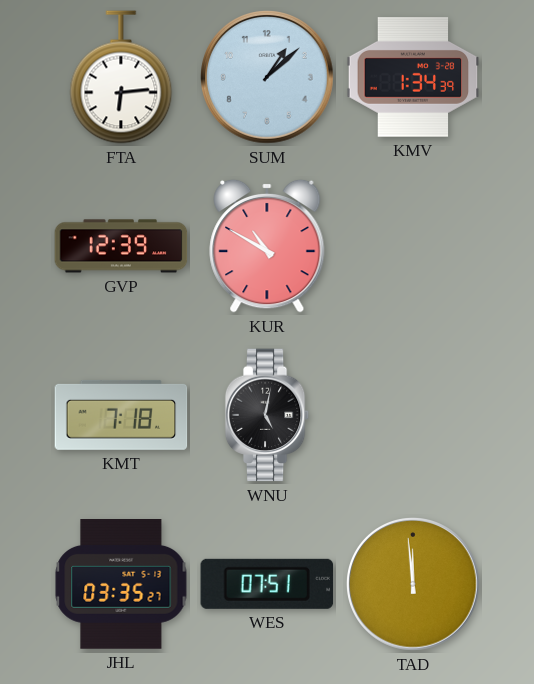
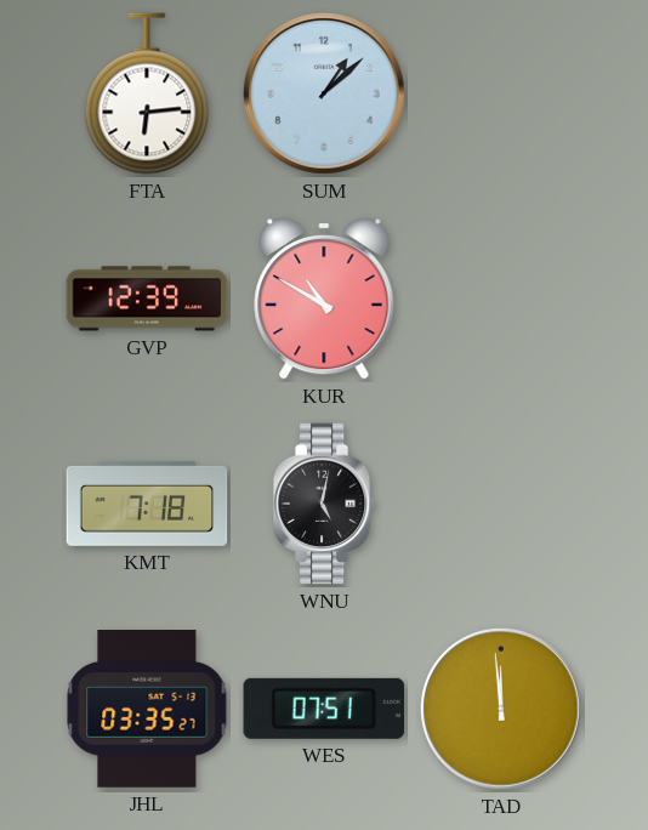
KMV: 1:34 -> none
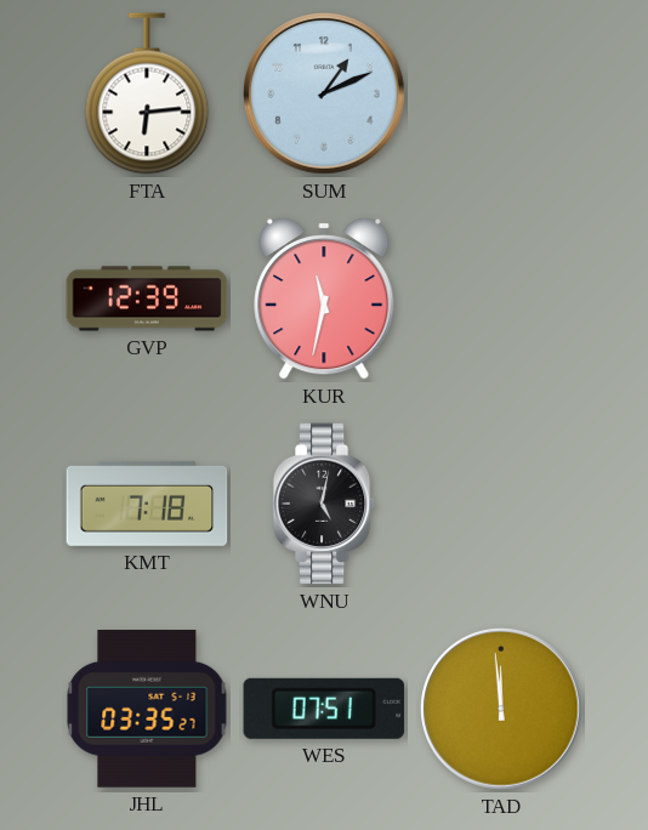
SUM: 1:08 -> 1:11
KUR: 10:50 -> 11:32
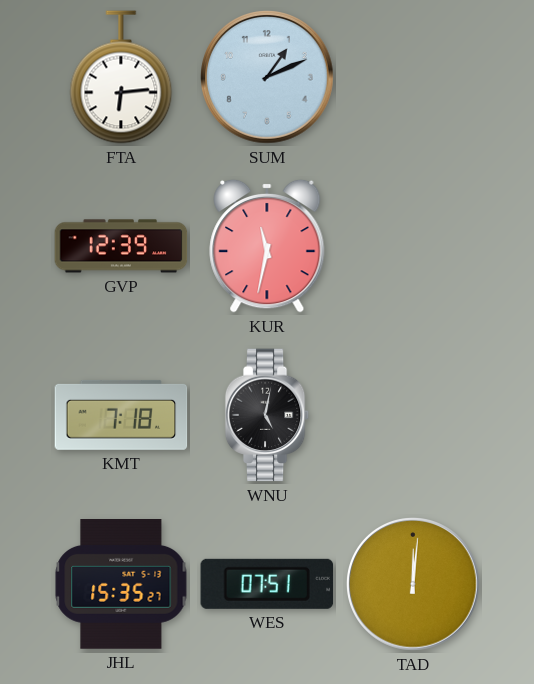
JHL: 03:35 -> 15:35
TAD: 11:59 -> 12:01
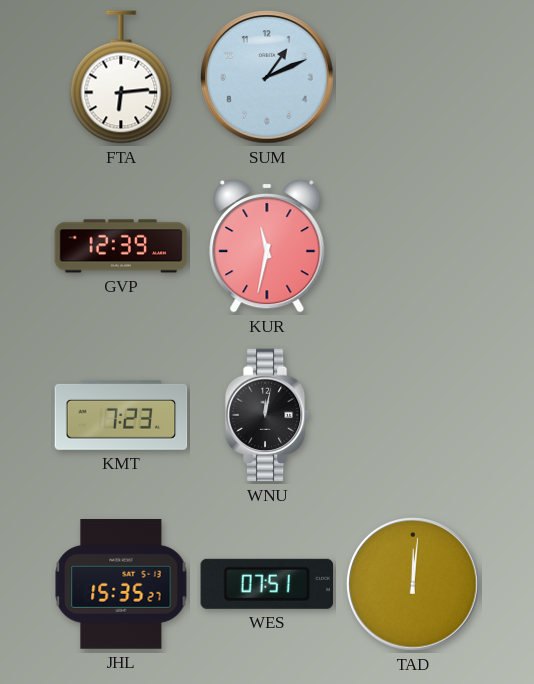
KMT: 7:18 -> 7:23
WNU: 5:02 -> 12:02
